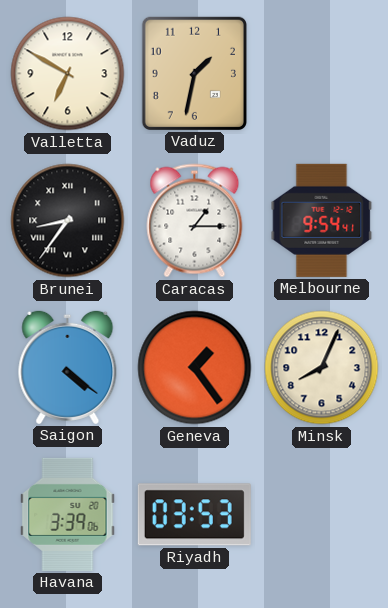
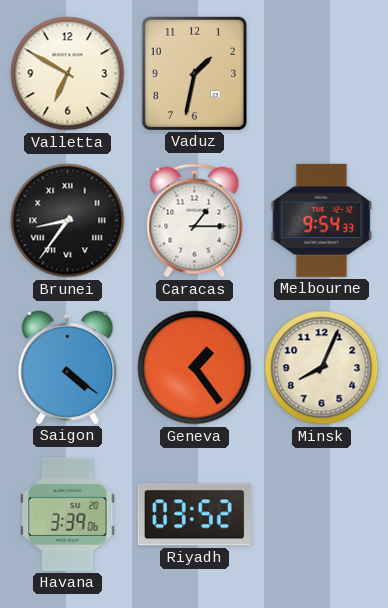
Melbourne: 9:54:41 -> 9:54:33
Riyadh: 03:53 -> 03:52
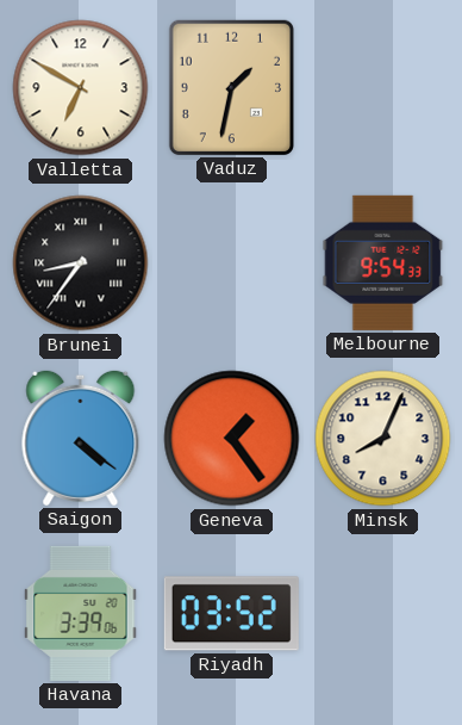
Caracas: 1:15 -> none
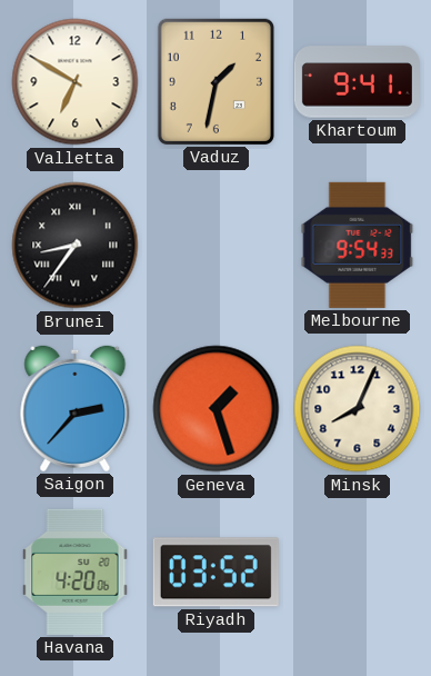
Khartoum: none -> 9:41
Saigon: 4:21 -> 2:37
Geneva: 1:24 -> 1:27
Havana: 3:39 -> 4:20
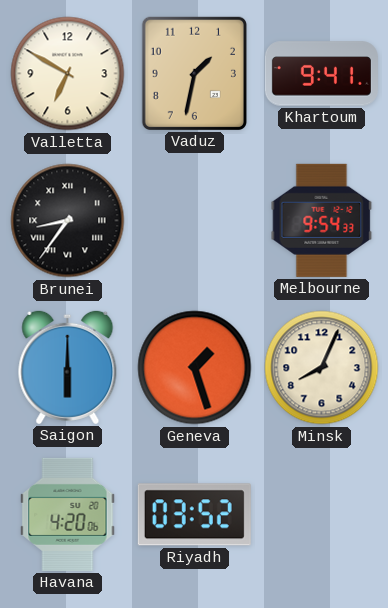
Saigon: 2:37 -> 6:00
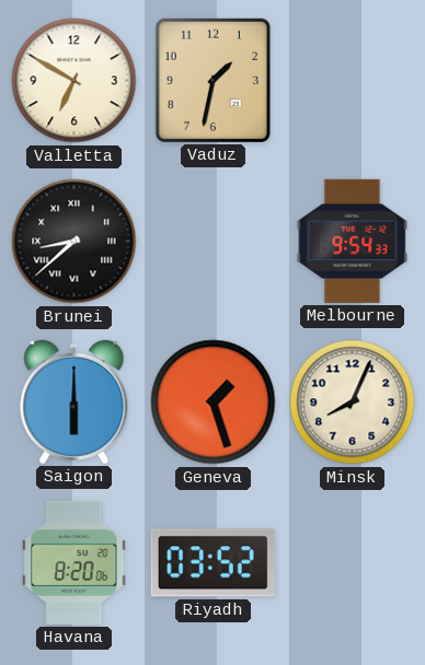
Khartoum: 9:41 -> none
Brunei: 8:36 -> 8:38
Havana: 4:20 -> 8:20
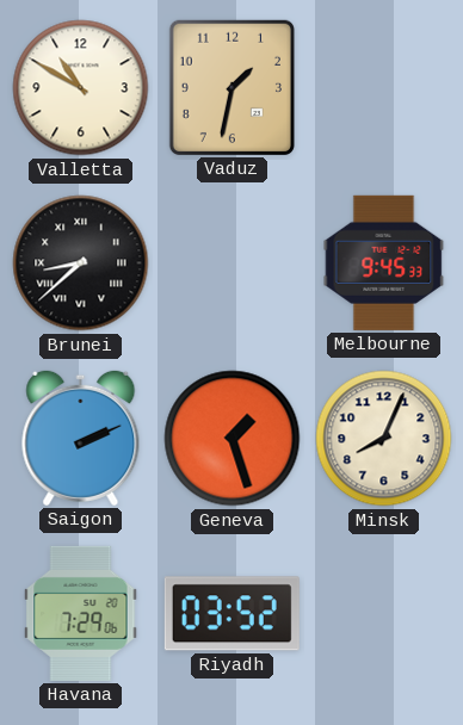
Valletta: 6:50 -> 10:50
Melbourne: 9:54 -> 9:45
Saigon: 6:00 -> 2:11
Havana: 8:20 -> 7:29
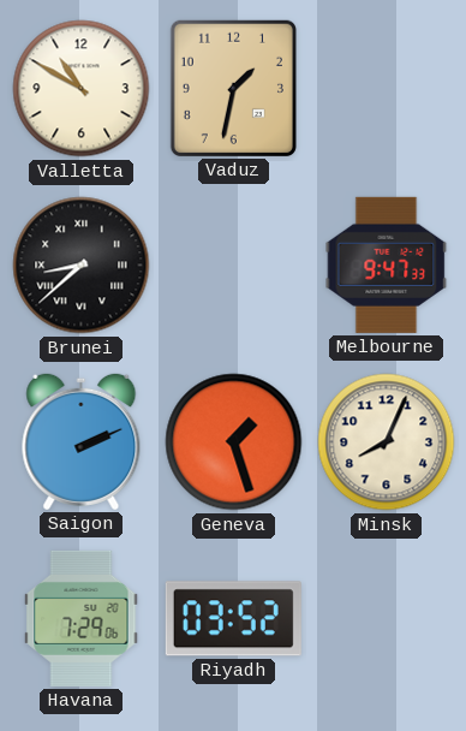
Melbourne: 9:45 -> 9:47
